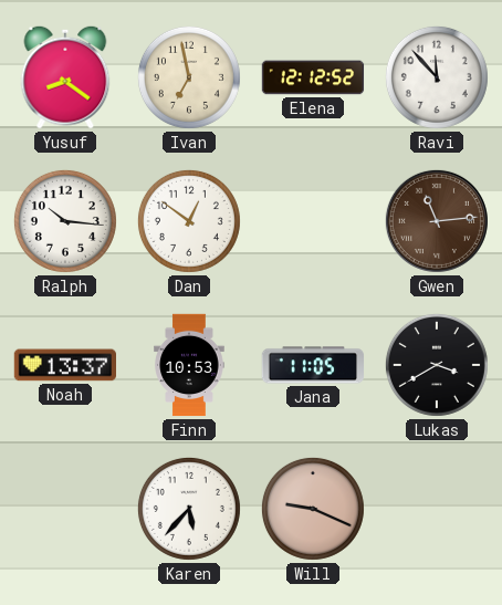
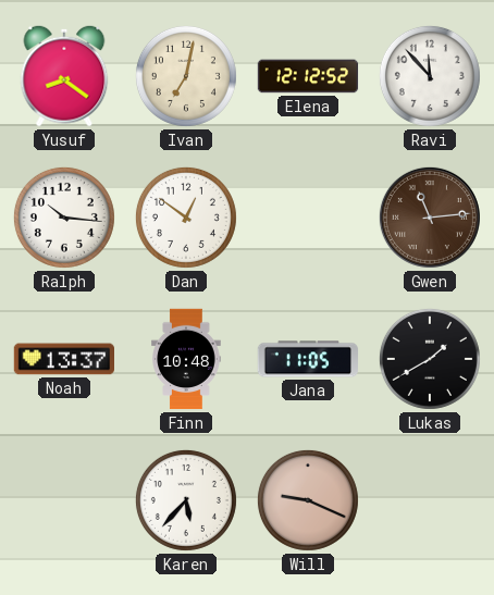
Ivan: 6:58 -> 7:02
Finn: 10:53 -> 10:48
Lukas: 3:40 -> 1:40
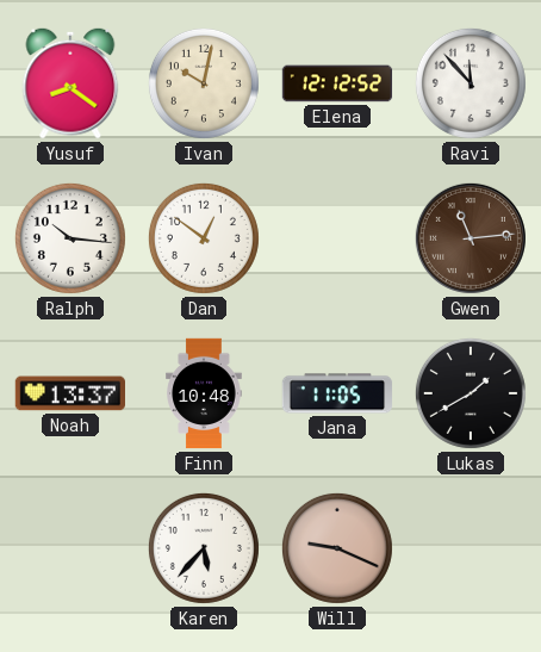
Ivan: 7:02 -> 10:02
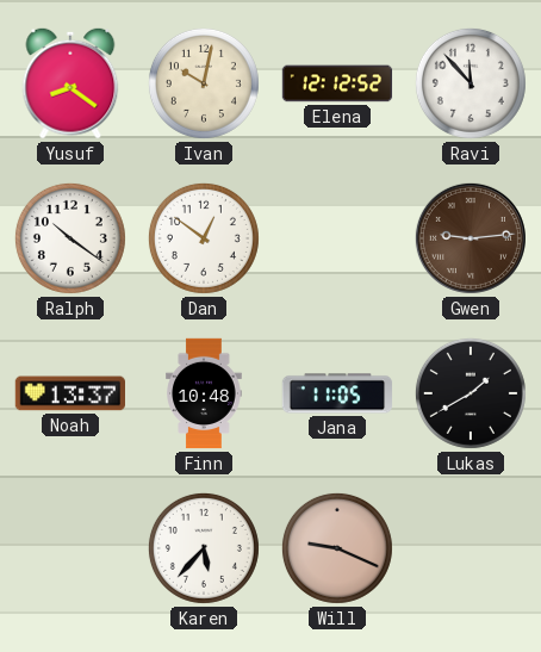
Ralph: 10:16 -> 10:21
Gwen: 11:14 -> 9:14
